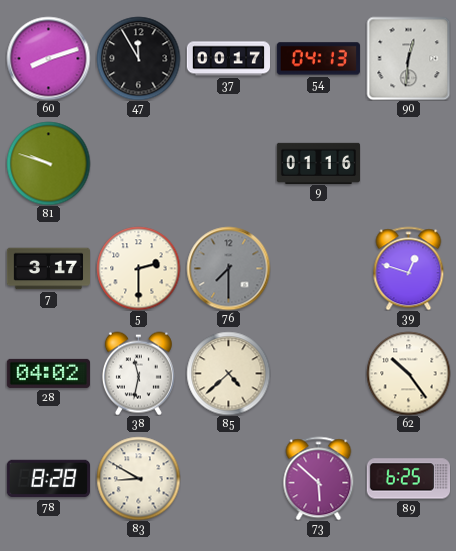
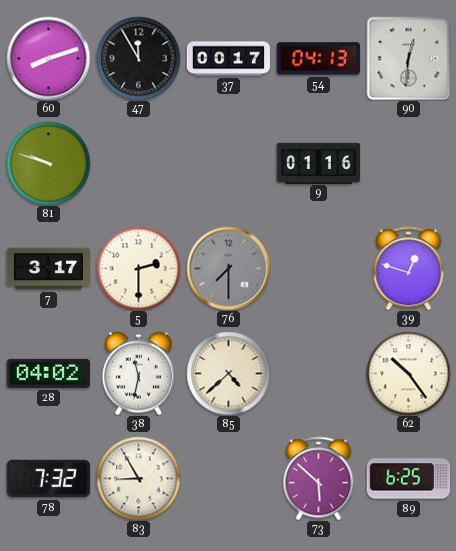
78: 8:28 -> 7:32
83: 8:50 -> 8:55
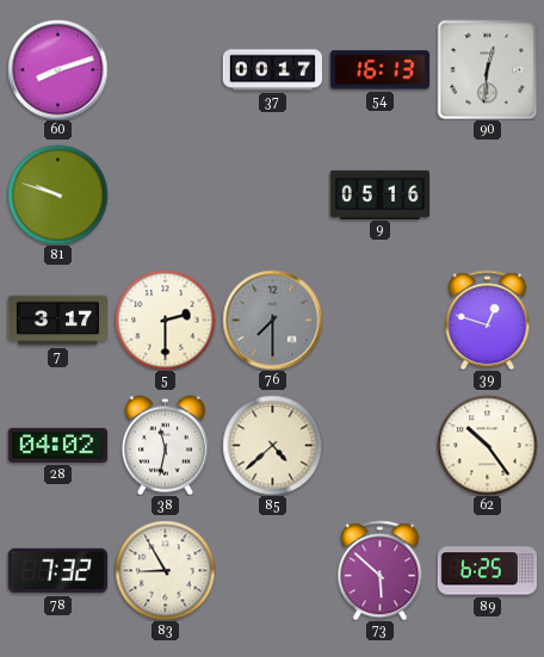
47: 11:55 -> none
54: 04:13 -> 16:13
9: 01:16 -> 05:16
